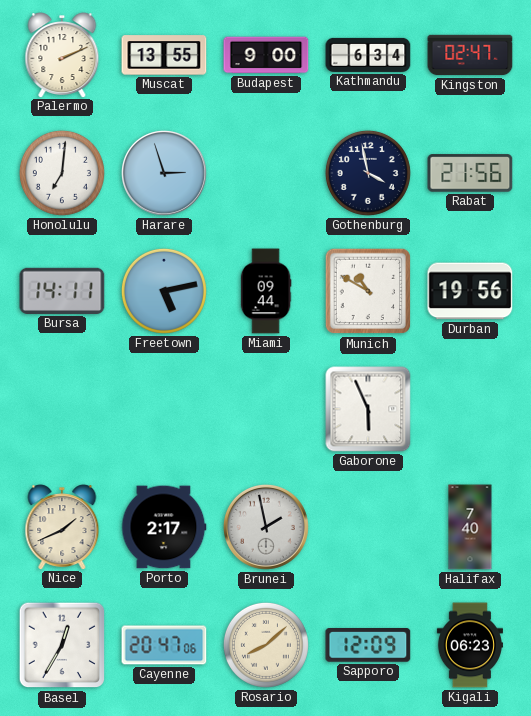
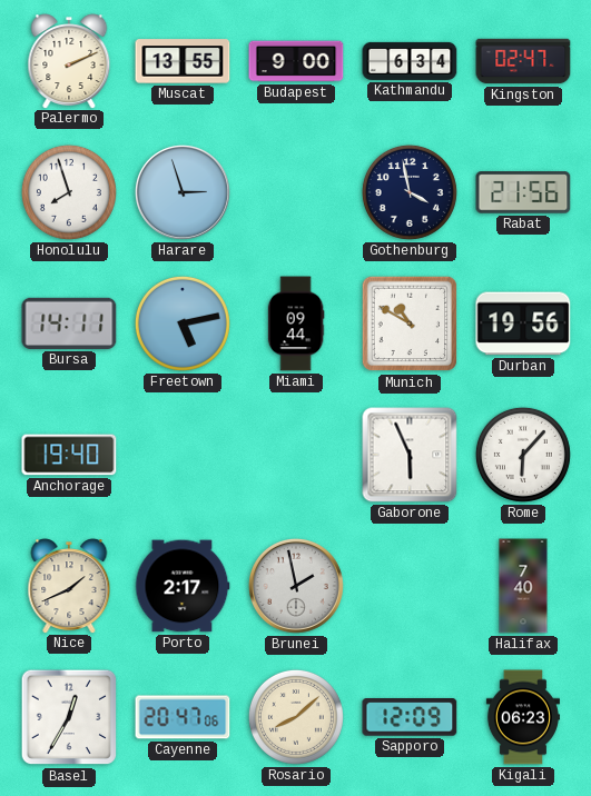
Honolulu: 7:01 -> 7:57
Anchorage: none -> 19:40
Rome: none -> 6:07
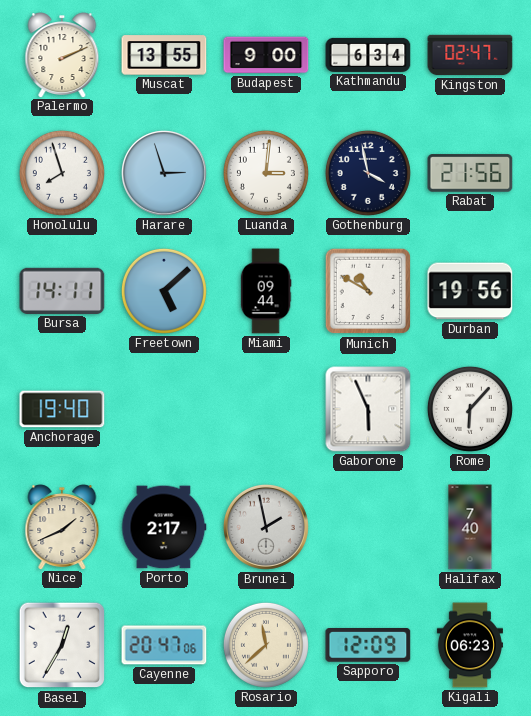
Luanda: none -> 3:01
Freetown: 5:13 -> 5:08
Rosario: 8:08 -> 11:38
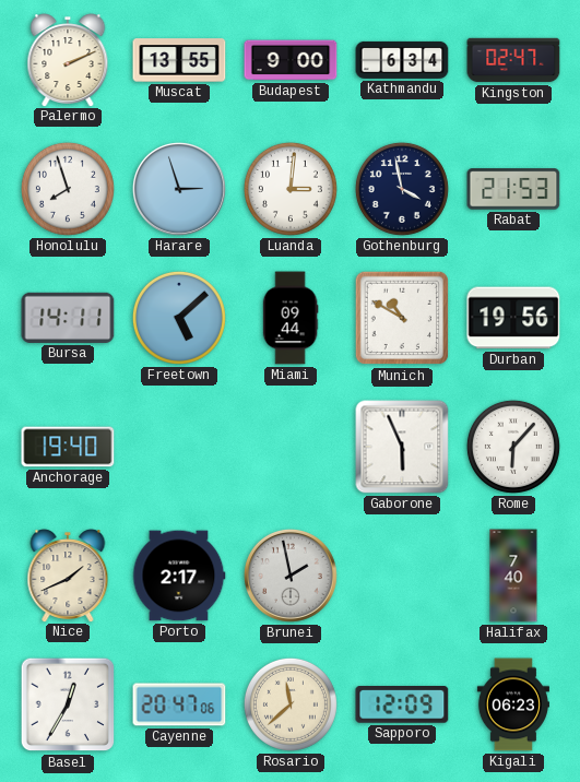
Rabat: 21:56 -> 21:53
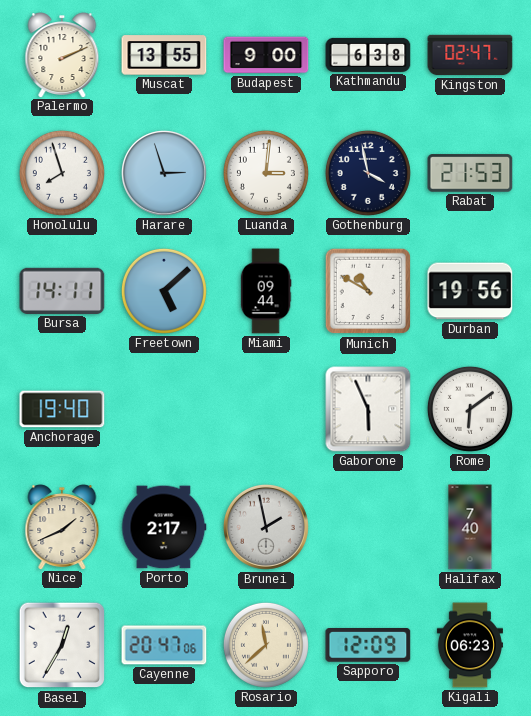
Kathmandu: 6:34 -> 6:38
Rome: 6:07 -> 6:09
